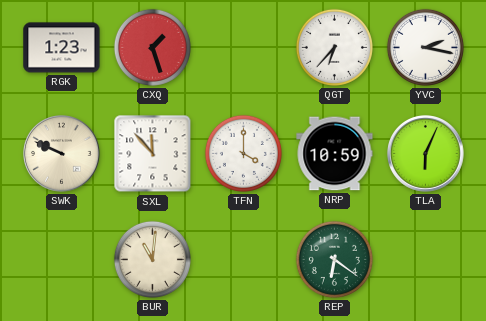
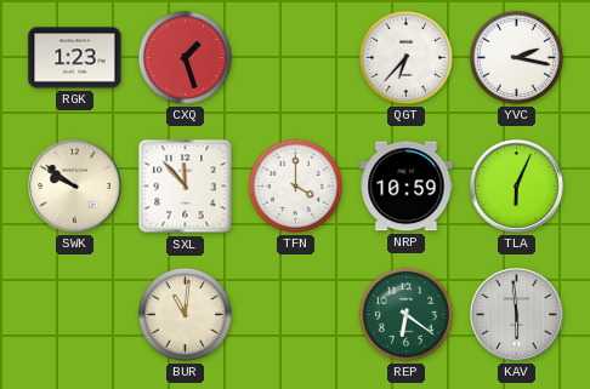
SWK: 9:49 -> 9:51
KAV: none -> 5:59
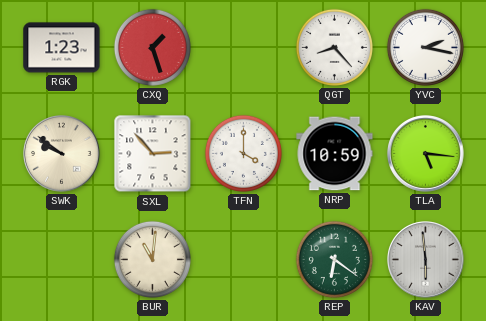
QGT: 6:37 -> 8:23
SXL: 11:53 -> 2:53
TLA: 6:04 -> 5:16
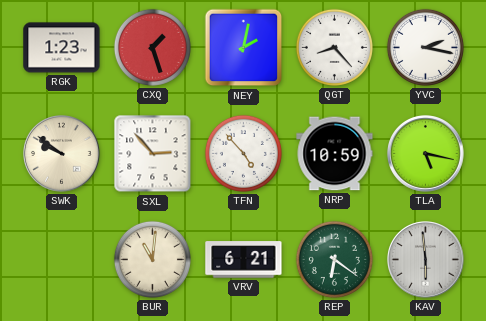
NEY: none -> 2:02
TFN: 4:00 -> 4:53
TLA: 5:16 -> 5:17
VRV: none -> 6:21
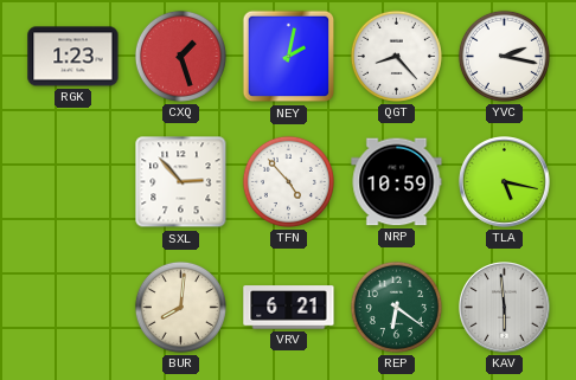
SWK: 9:51 -> none
BUR: 11:01 -> 8:01
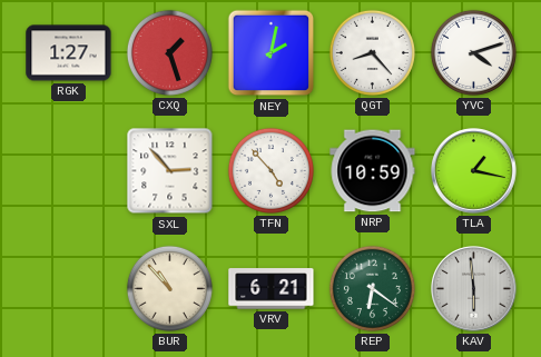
RGK: 1:23 -> 1:27
YVC: 2:17 -> 4:12
TLA: 5:17 -> 1:17
BUR: 8:01 -> 10:53
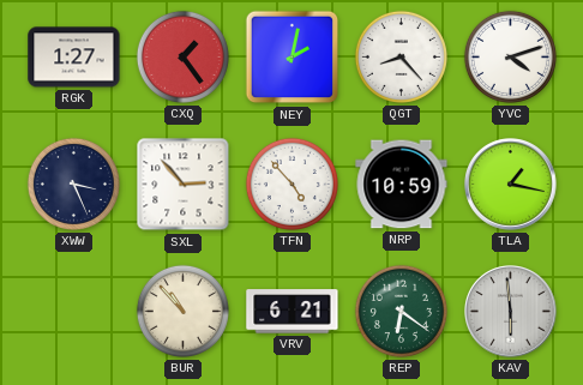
CXQ: 1:27 -> 1:24
XWW: none -> 3:26
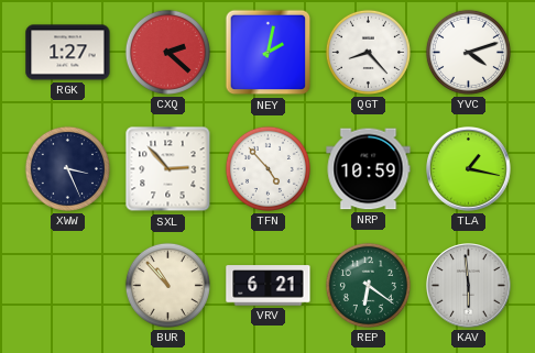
CXQ: 1:24 -> 2:22
